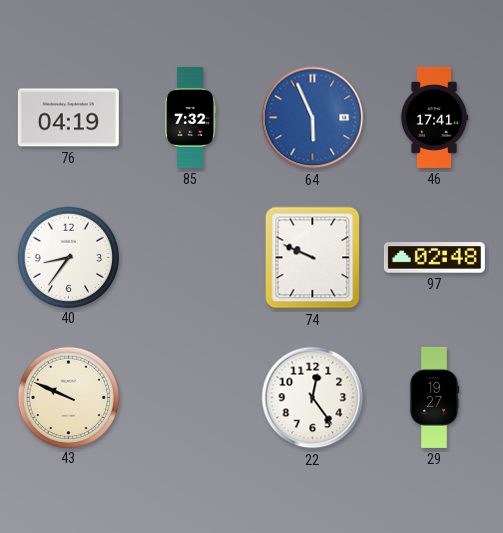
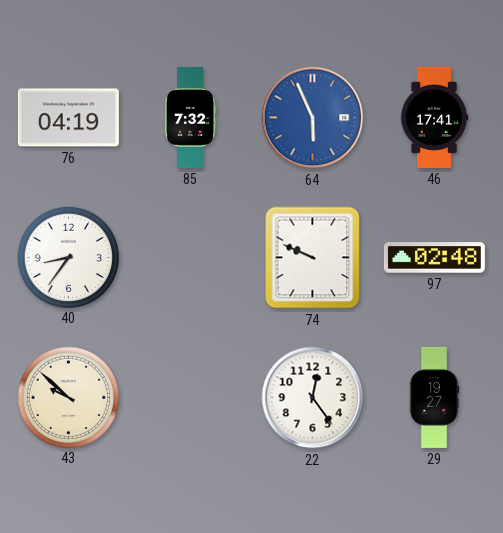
43: 9:49 -> 9:52
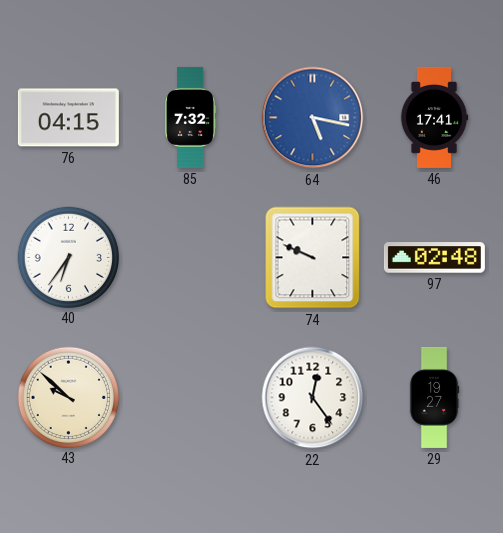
76: 04:19 -> 04:15
64: 5:56 -> 5:17
40: 8:36 -> 6:36
